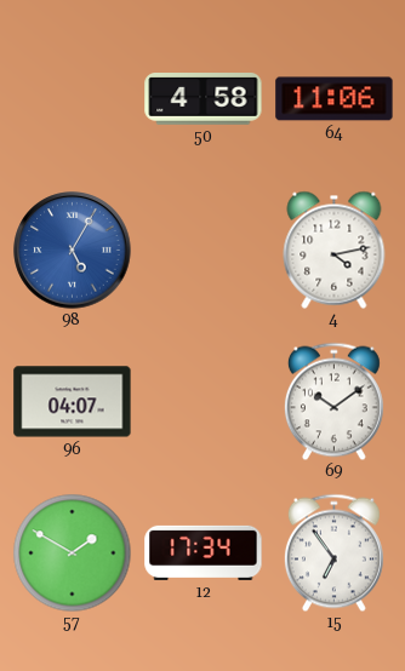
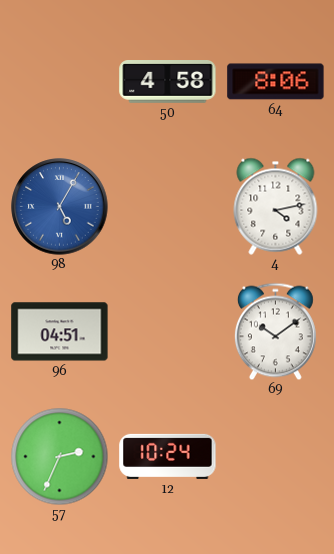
64: 11:06 -> 8:06
96: 04:07 -> 04:51
57: 1:50 -> 2:34
12: 17:34 -> 10:24
15: 6:54 -> none
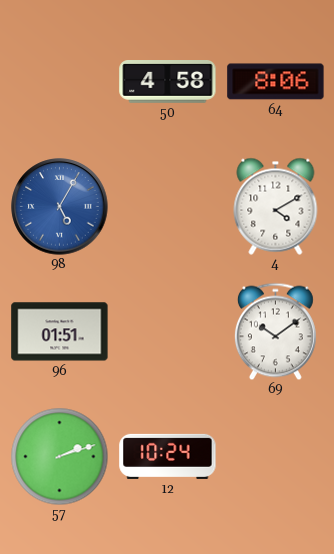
4: 4:13 -> 4:10
96: 04:51 -> 01:51
57: 2:34 -> 2:12
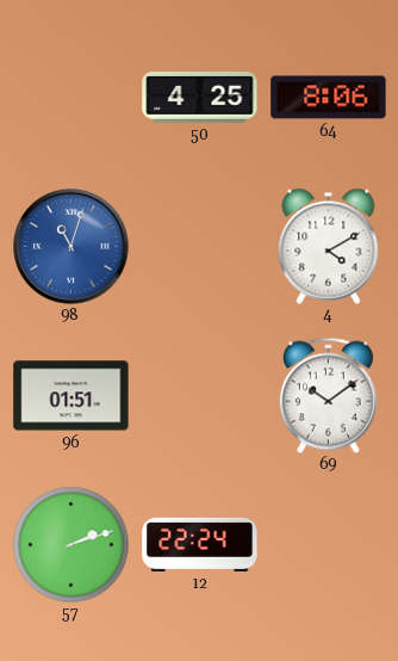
50: 4:58 -> 4:25
98: 5:05 -> 11:03
12: 10:24 -> 22:24
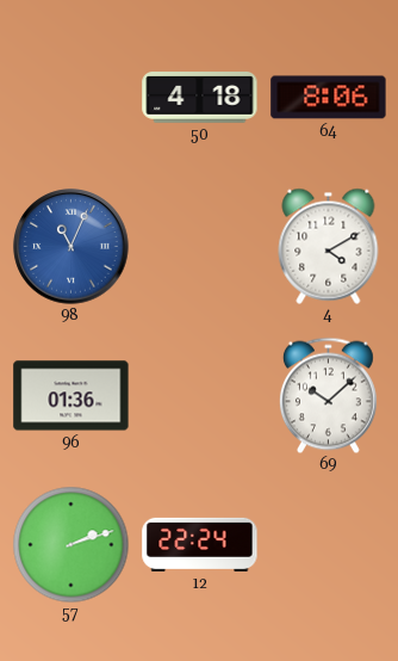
50: 4:25 -> 4:18
98: 11:03 -> 11:04
96: 01:51 -> 01:36
69: 10:09 -> 10:08
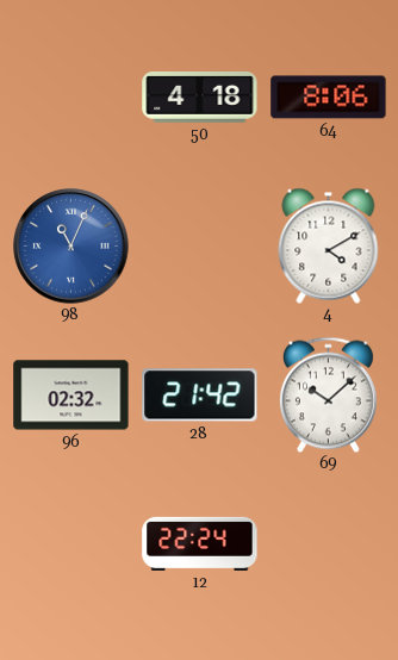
96: 01:36 -> 02:32
28: none -> 21:42
57: 2:12 -> none
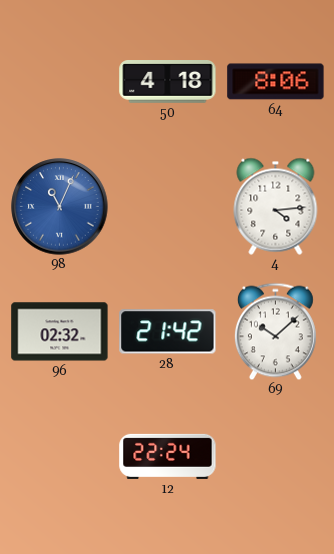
4: 4:10 -> 4:14
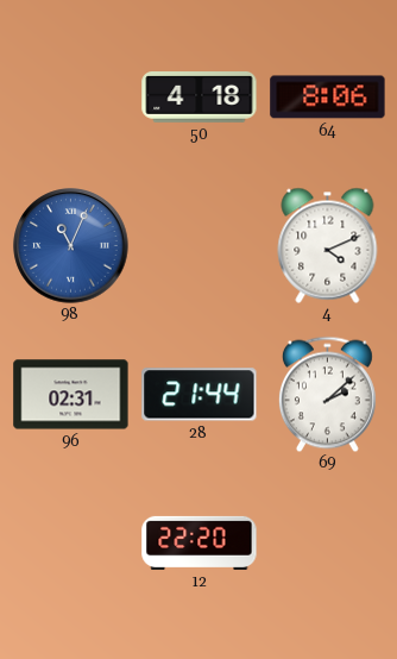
4: 4:14 -> 4:11
96: 02:32 -> 02:31
28: 21:42 -> 21:44
69: 10:08 -> 2:08
12: 22:24 -> 22:20
